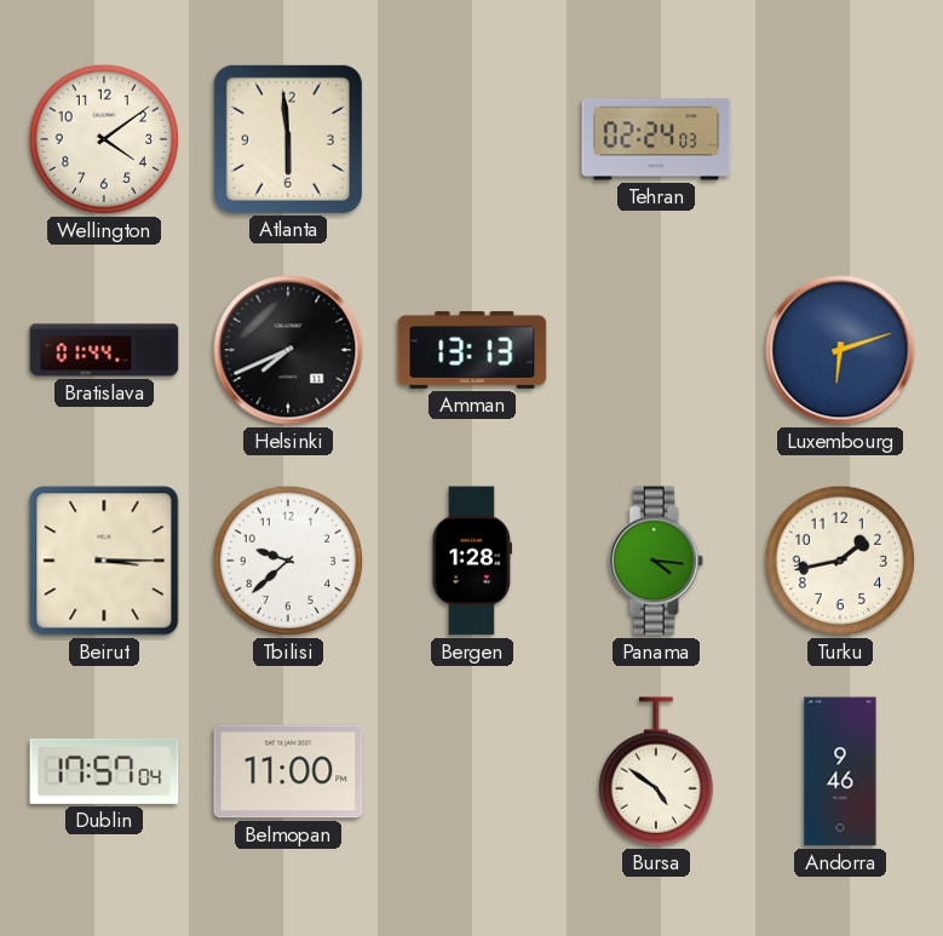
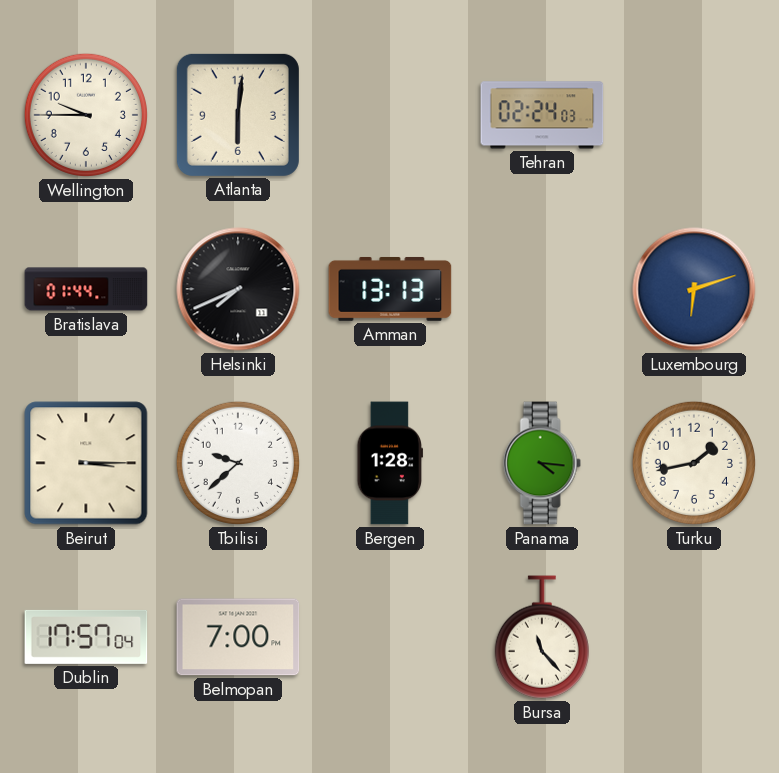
Wellington: 4:09 -> 9:45
Atlanta: 5:59 -> 6:01
Belmopan: 11:00 -> 7:00
Bursa: 4:51 -> 11:23
Andorra: 9:46 -> none
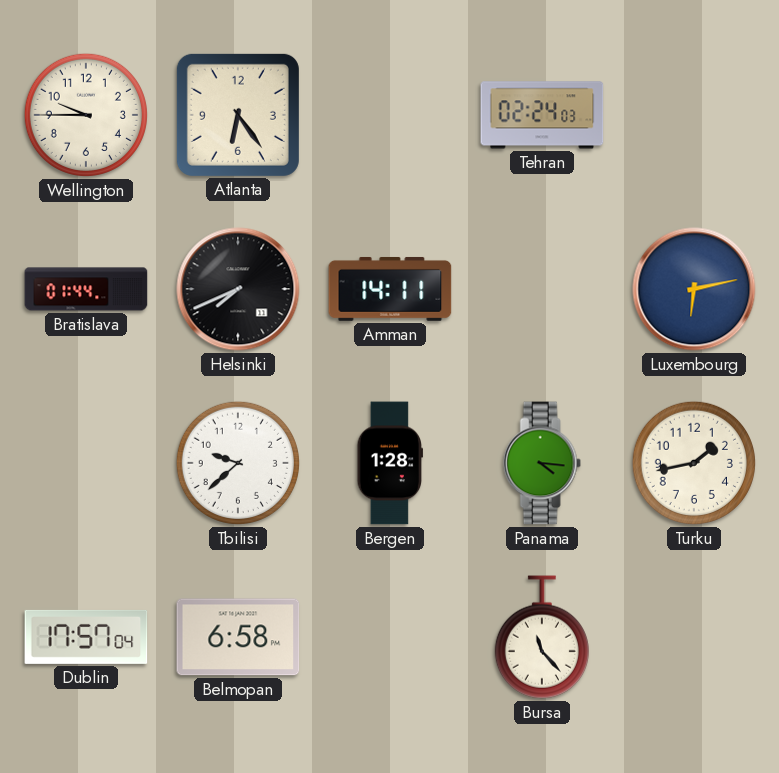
Atlanta: 6:01 -> 6:24
Amman: 13:13 -> 14:11
Luxembourg: 6:12 -> 6:13
Beirut: 3:15 -> none
Belmopan: 7:00 -> 6:58
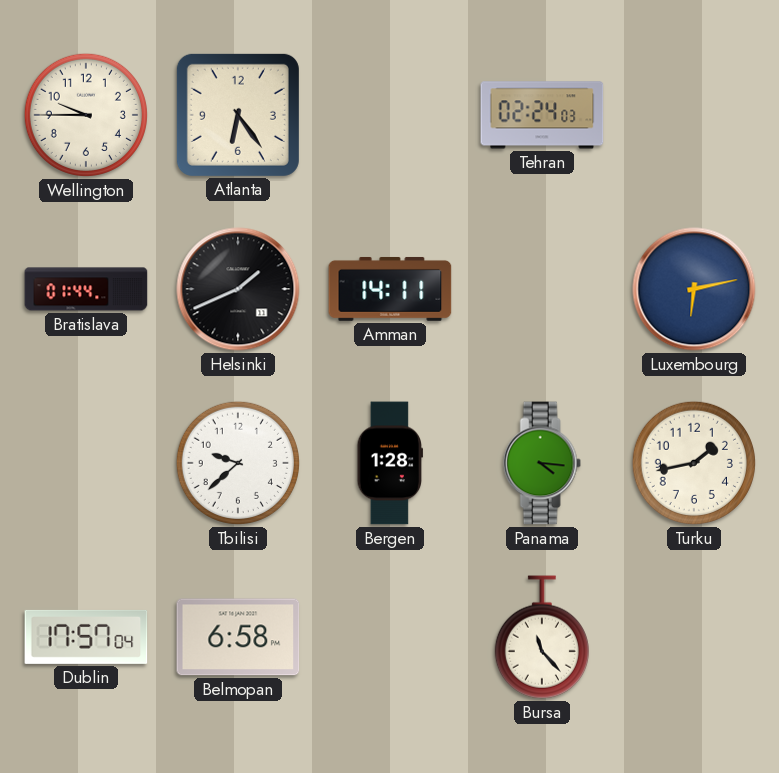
Helsinki: 7:41 -> 1:41
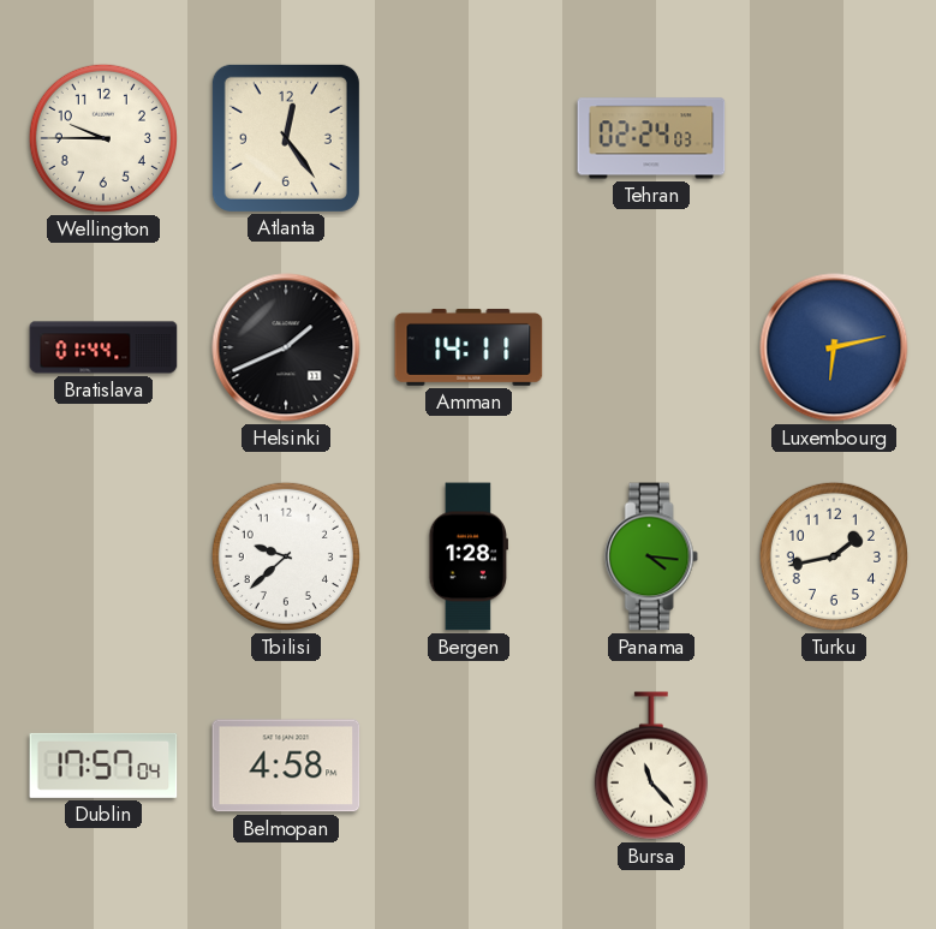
Atlanta: 6:24 -> 12:24
Belmopan: 6:58 -> 4:58
